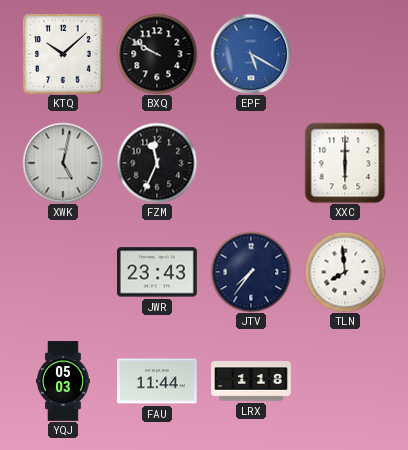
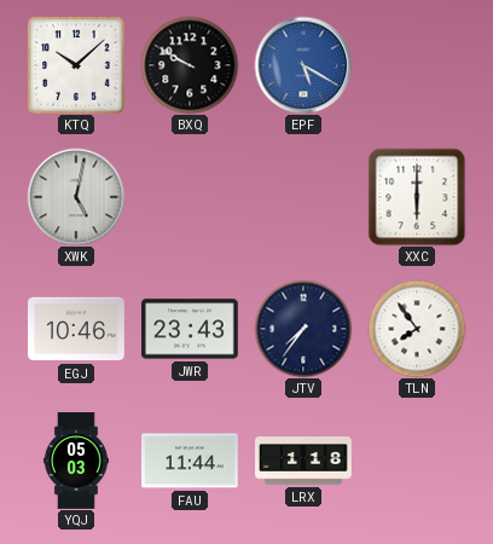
FZM: 11:34 -> none
EGJ: none -> 10:46
TLN: 7:59 -> 7:54
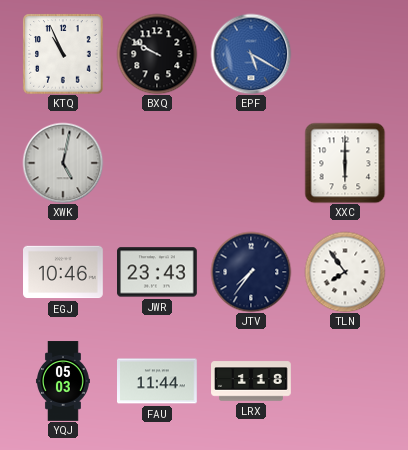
KTQ: 10:08 -> 10:56
